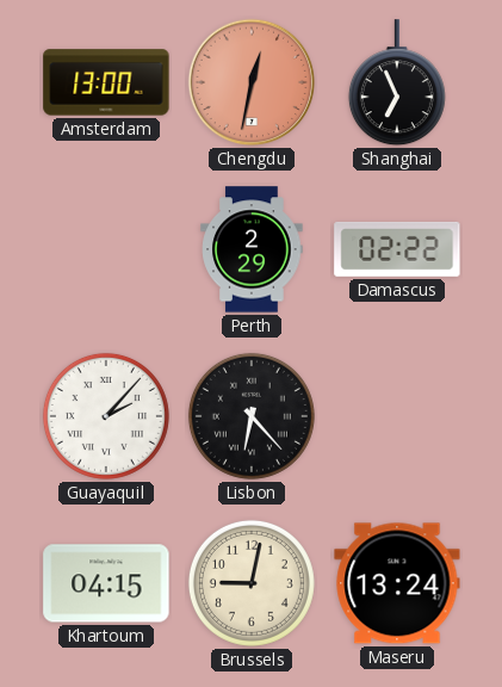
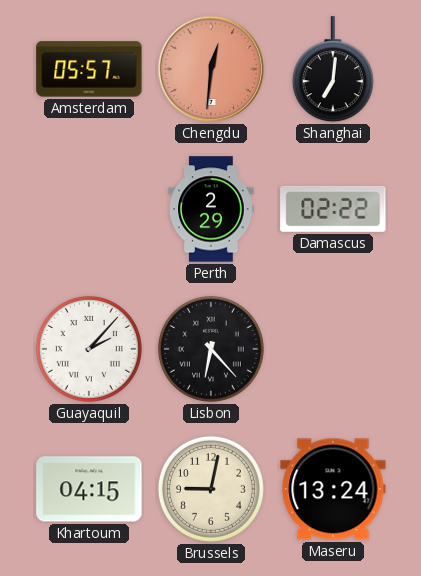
Amsterdam: 13:00 -> 05:57
Chengdu: 12:32 -> 12:31
Shanghai: 6:56 -> 7:01
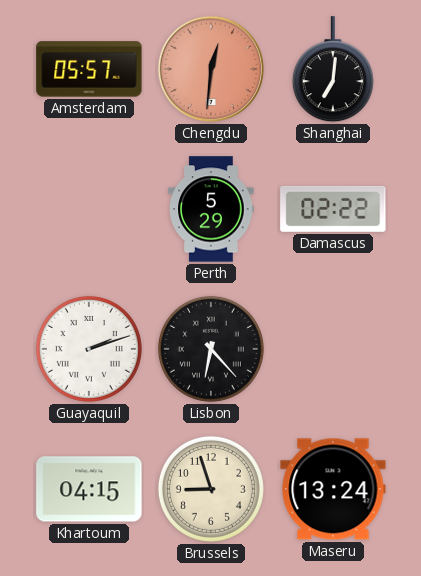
Perth: 2:29 -> 5:29
Guayaquil: 2:07 -> 2:12
Brussels: 9:02 -> 8:57
